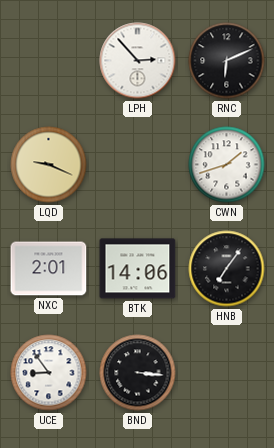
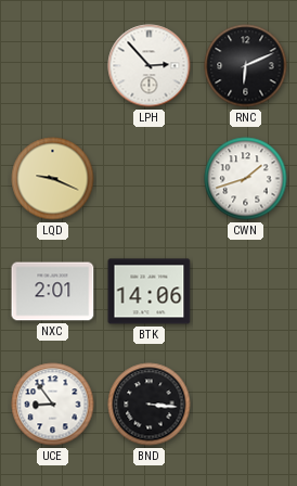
HNB: 7:06 -> none
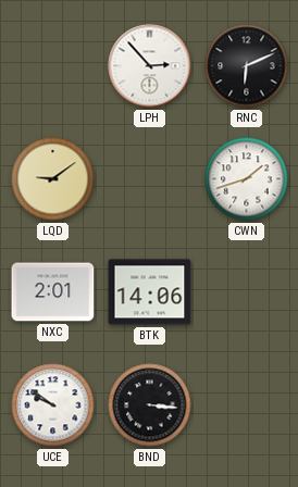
LQD: 9:19 -> 9:09
UCE: 8:54 -> 9:51
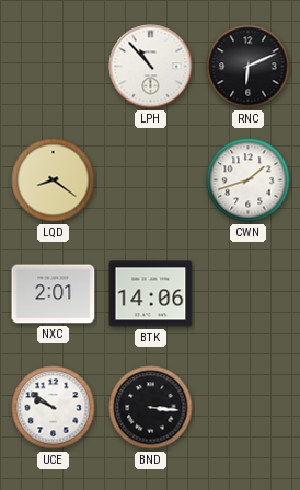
LPH: 2:53 -> 10:53
LQD: 9:09 -> 8:21
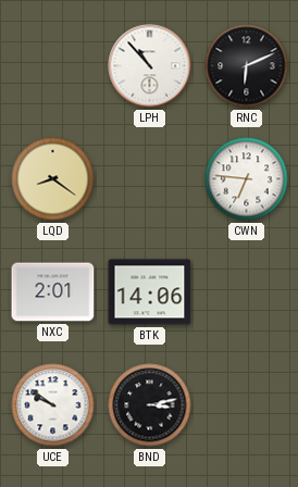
CWN: 1:42 -> 6:46
BND: 3:16 -> 3:13
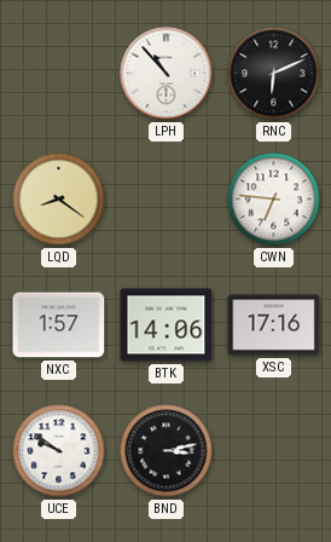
NXC: 2:01 -> 1:57
XSC: none -> 17:16
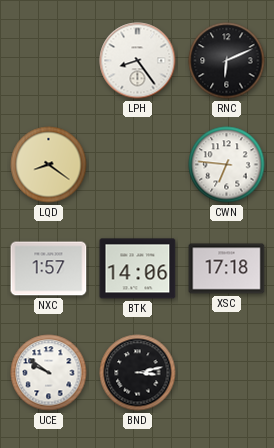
LPH: 10:53 -> 8:24
XSC: 17:16 -> 17:18
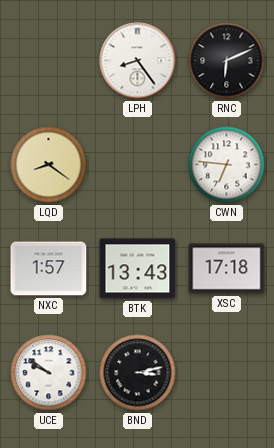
BTK: 14:06 -> 13:43
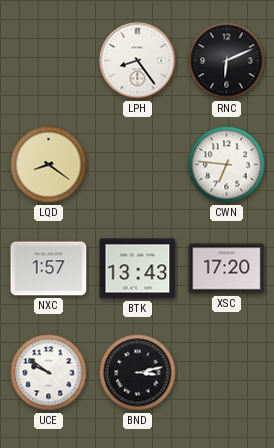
XSC: 17:18 -> 17:20
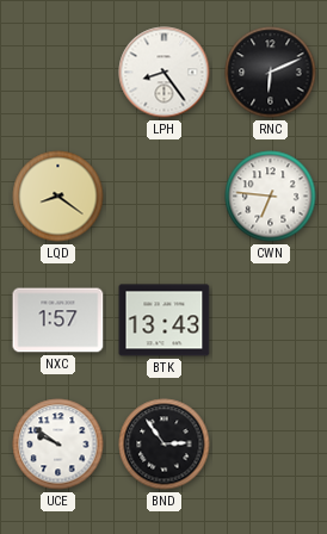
XSC: 17:20 -> none
BND: 3:13 -> 2:54
